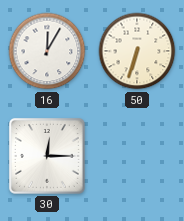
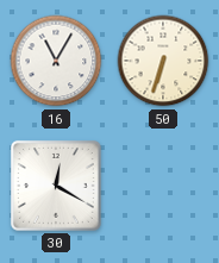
16: 12:05 -> 11:05
30: 12:15 -> 12:20
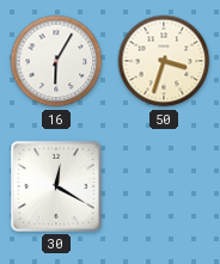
16: 11:05 -> 6:05
50: 6:33 -> 3:33
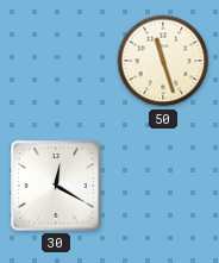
16: 6:05 -> none
50: 3:33 -> 11:27
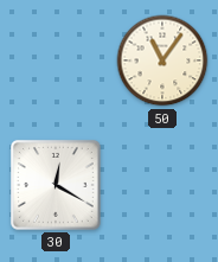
50: 11:27 -> 11:06
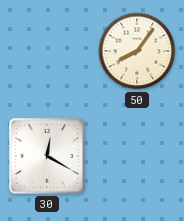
50: 11:06 -> 8:06
